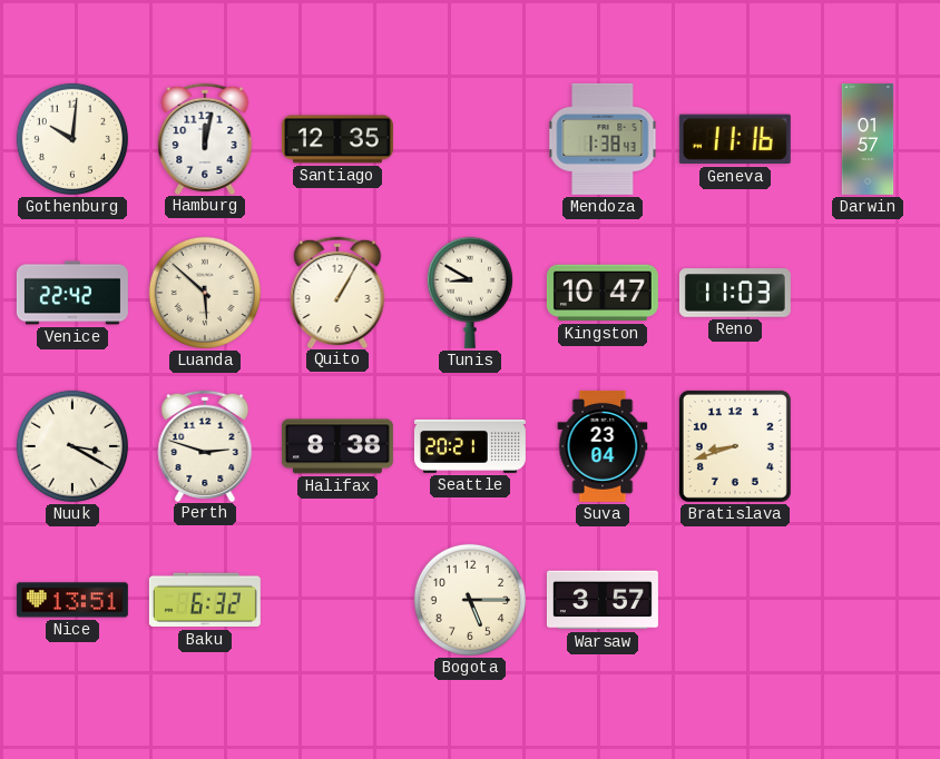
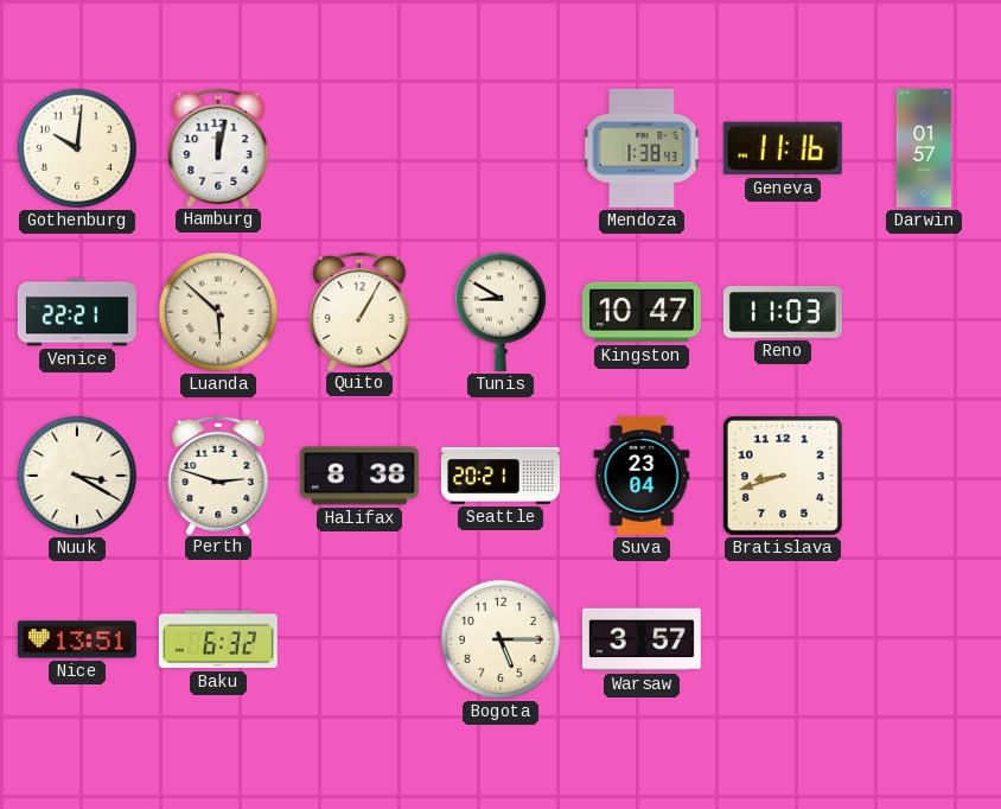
Santiago: 12:35 -> none
Venice: 22:42 -> 22:21
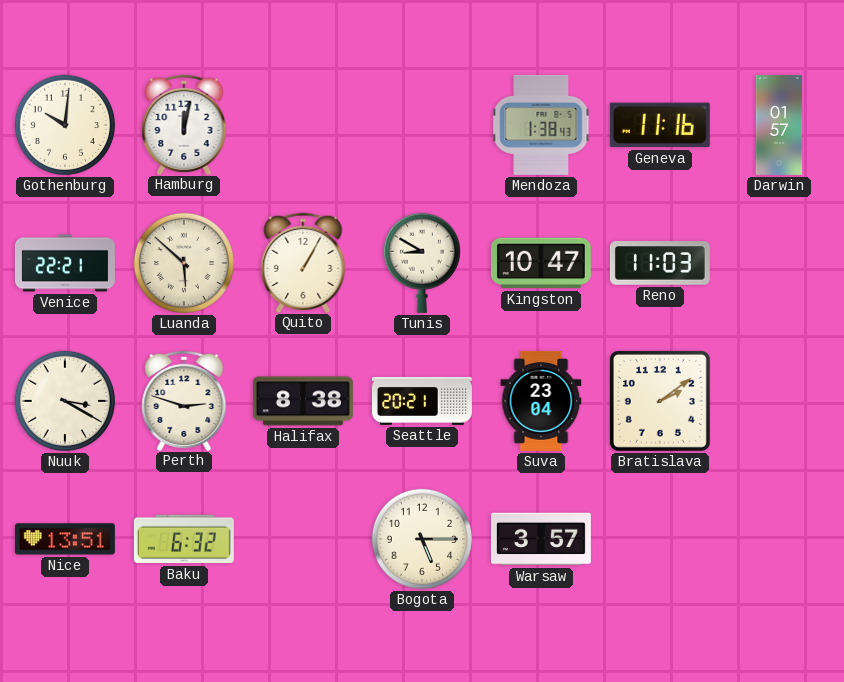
Bratislava: 8:42 -> 2:09
